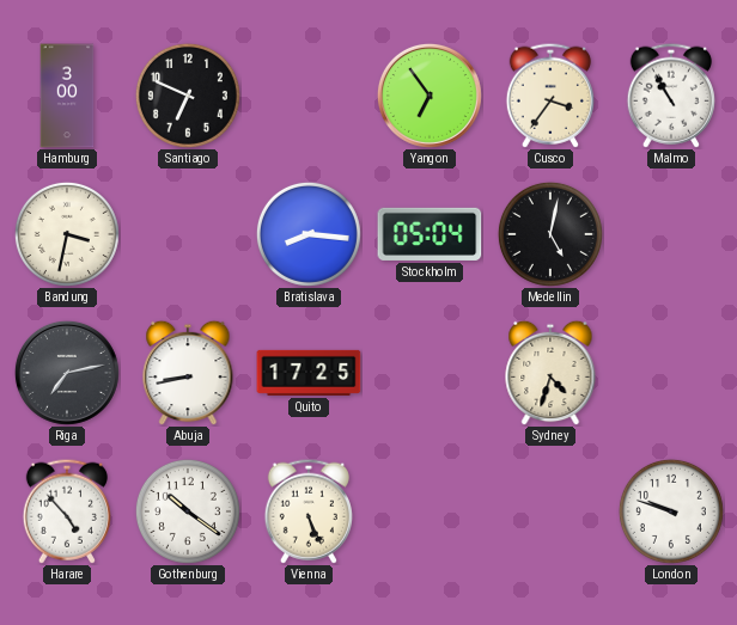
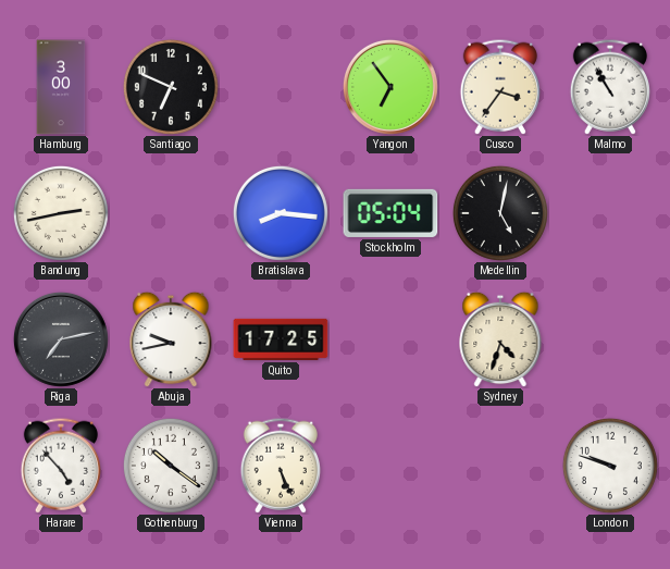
Bandung: 3:32 -> 2:43
Abuja: 8:43 -> 9:43
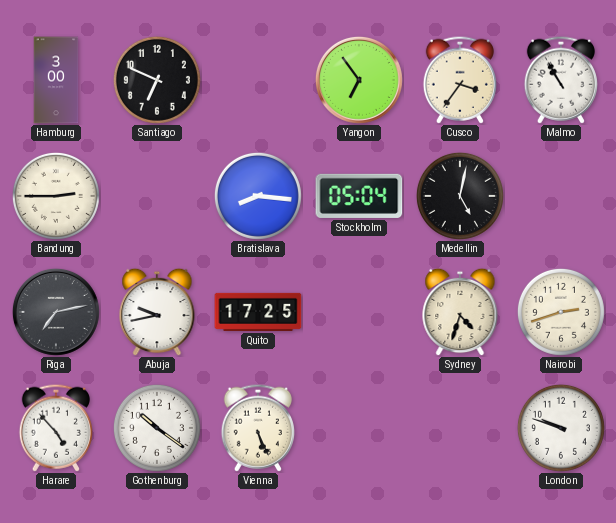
Bandung: 2:43 -> 2:45
Nairobi: none -> 2:42
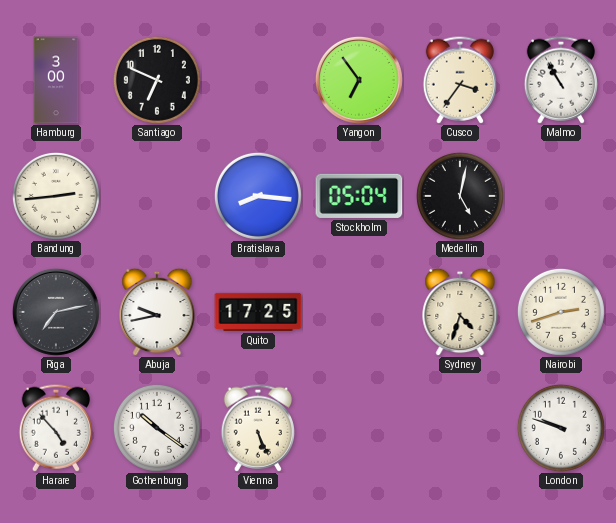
Bandung: 2:45 -> 2:44
